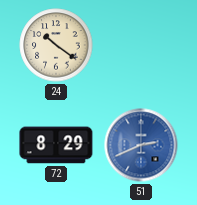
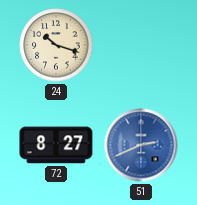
24: 10:21 -> 10:18
72: 8:29 -> 8:27
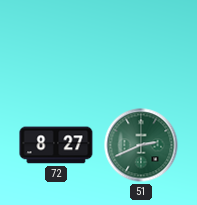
24: 10:18 -> none
51 dial: blue -> green
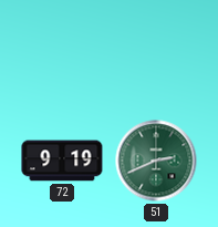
72: 8:27 -> 9:19
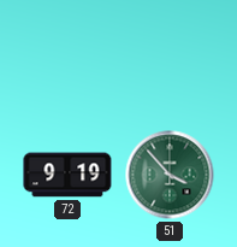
51: 2:41 -> 3:53
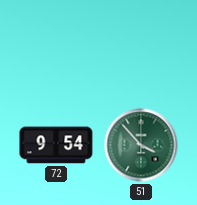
72: 9:19 -> 9:54
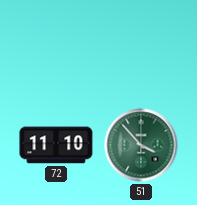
72: 9:54 -> 11:10
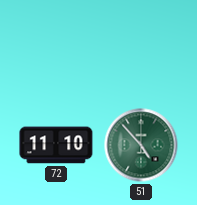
51: 3:53 -> 4:53
